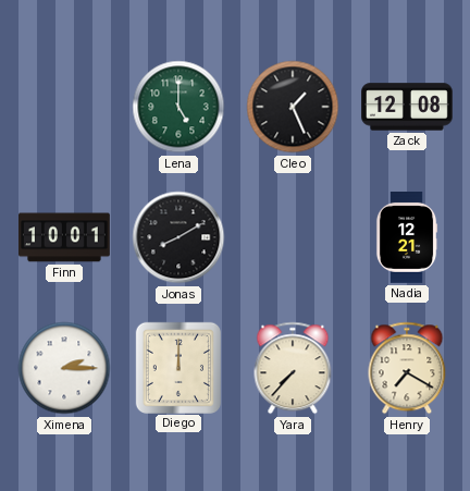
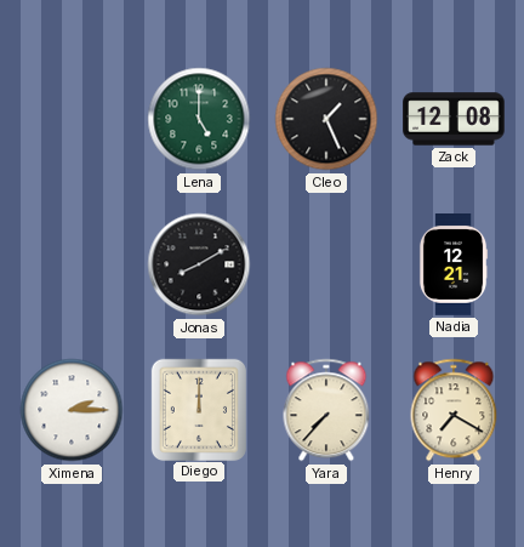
Finn: 10:01 -> none
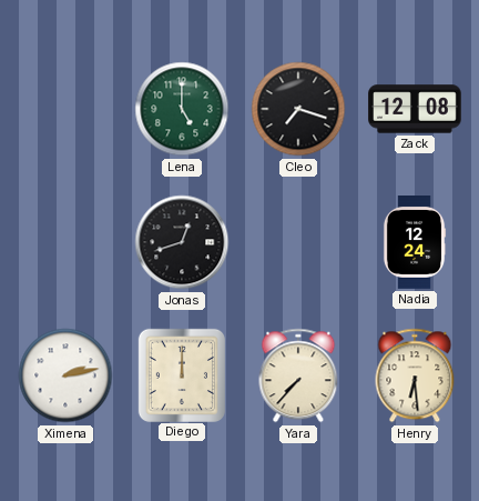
Cleo: 1:26 -> 7:18
Jonas: 8:10 -> 12:42
Nadia: 12:21 -> 12:24
Ximena: 2:15 -> 2:13
Henry: 7:20 -> 6:29
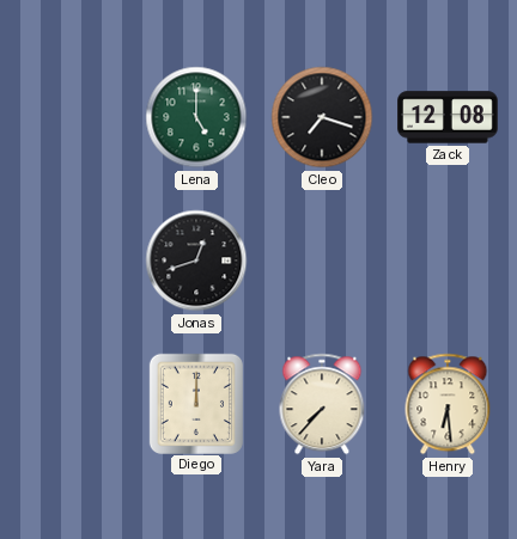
Nadia: 12:24 -> none
Ximena: 2:13 -> none
